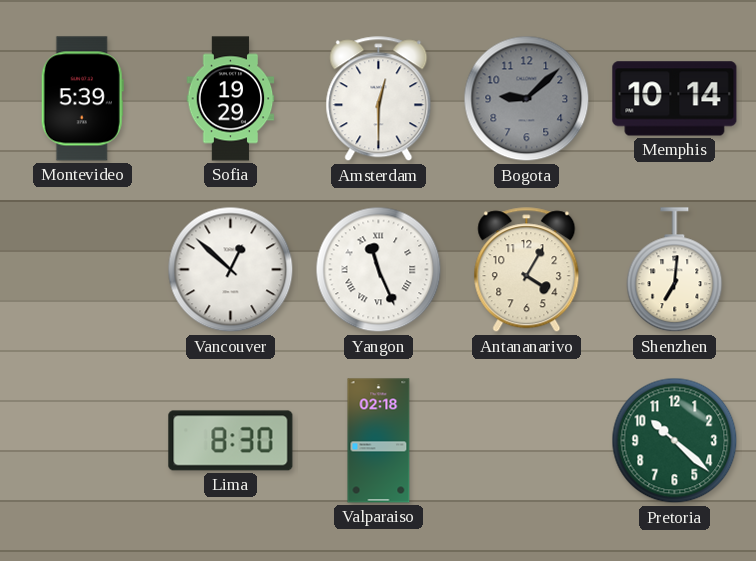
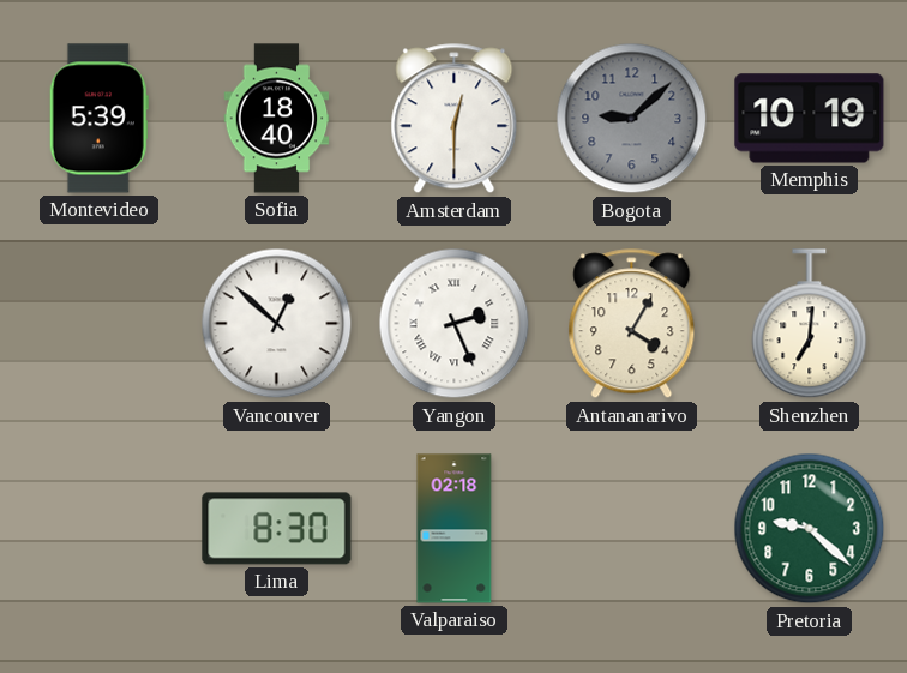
Sofia: 19:29 -> 18:40
Memphis: 10:14 -> 10:19
Yangon: 11:26 -> 2:26
Pretoria: 10:22 -> 9:22
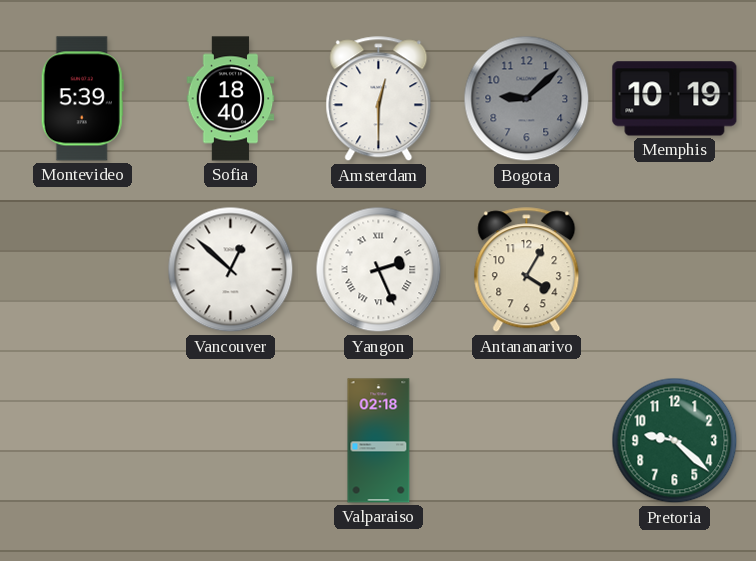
Shenzhen: 7:01 -> none
Lima: 8:30 -> none
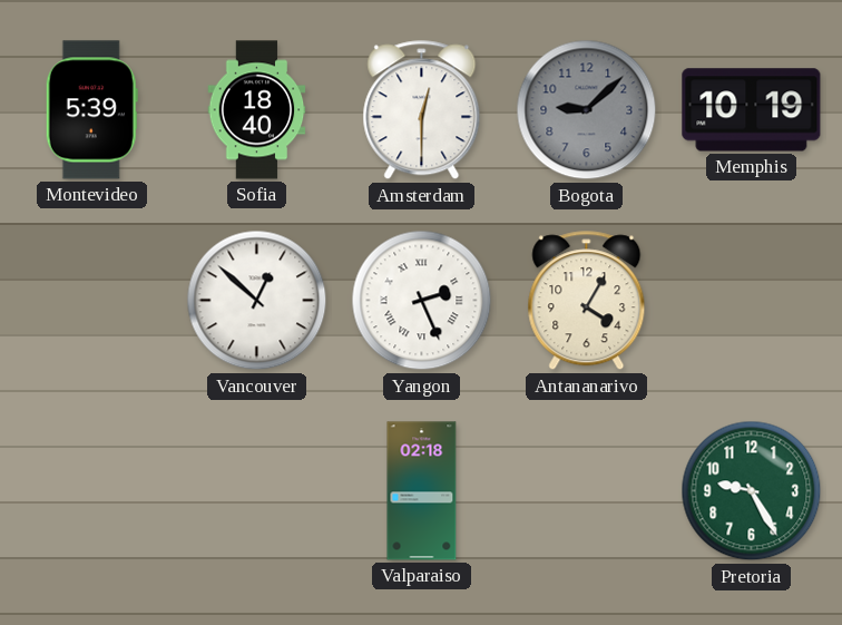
Pretoria: 9:22 -> 9:25
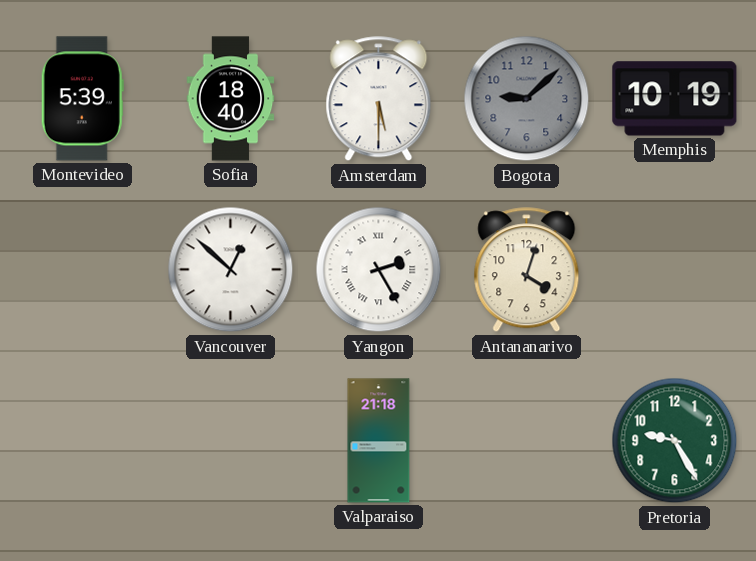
Amsterdam: 12:30 -> 5:30
Yangon: 2:26 -> 2:25
Antananarivo: 4:05 -> 4:03
Valparaiso: 02:18 -> 21:18
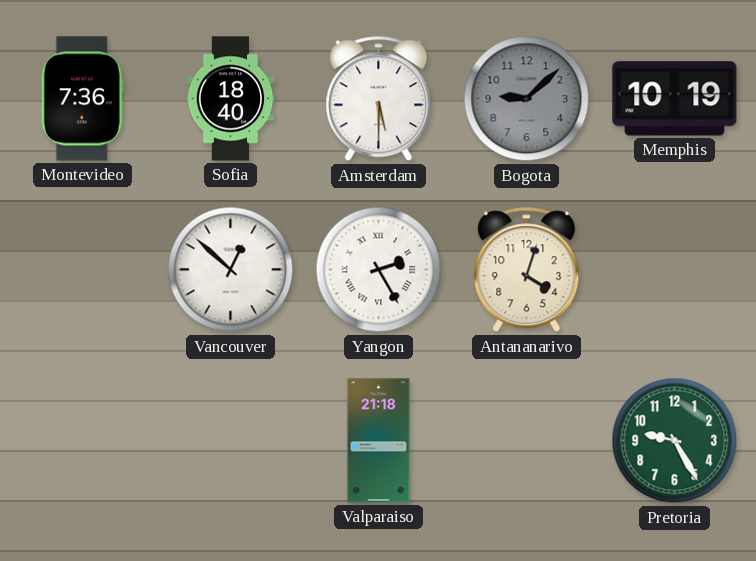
Montevideo: 5:39 -> 7:36
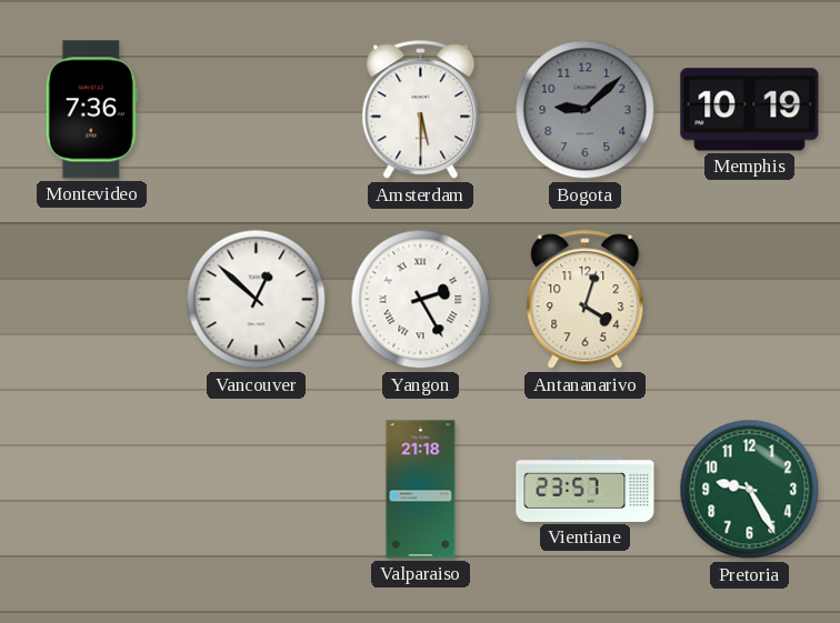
Sofia: 18:40 -> none
Vientiane: none -> 23:57
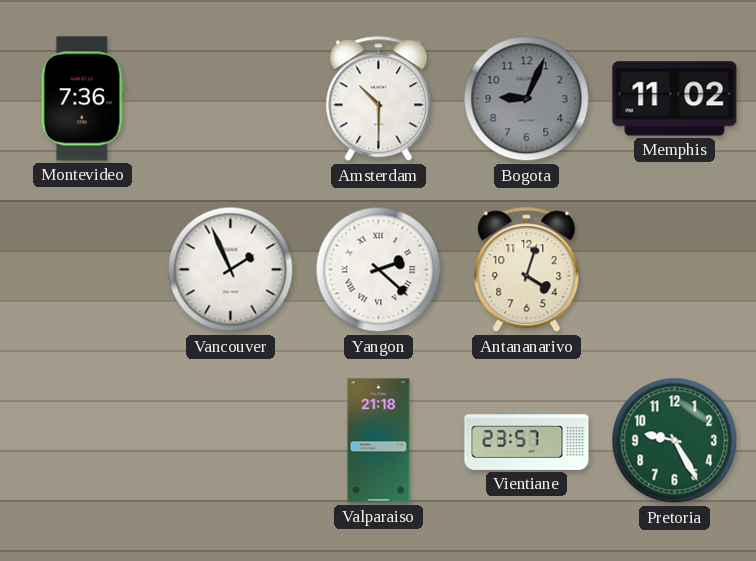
Amsterdam: 5:30 -> 10:30
Bogota: 9:08 -> 9:04
Memphis: 10:19 -> 11:02
Vancouver: 12:52 -> 1:56
Yangon: 2:25 -> 2:22
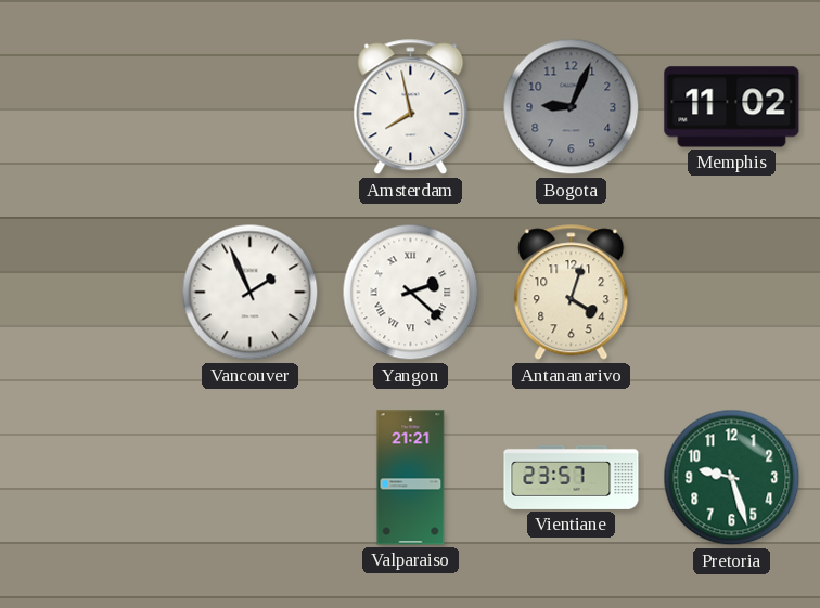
Montevideo: 7:36 -> none
Amsterdam: 10:30 -> 7:58
Valparaiso: 21:18 -> 21:21
Pretoria: 9:25 -> 9:27
